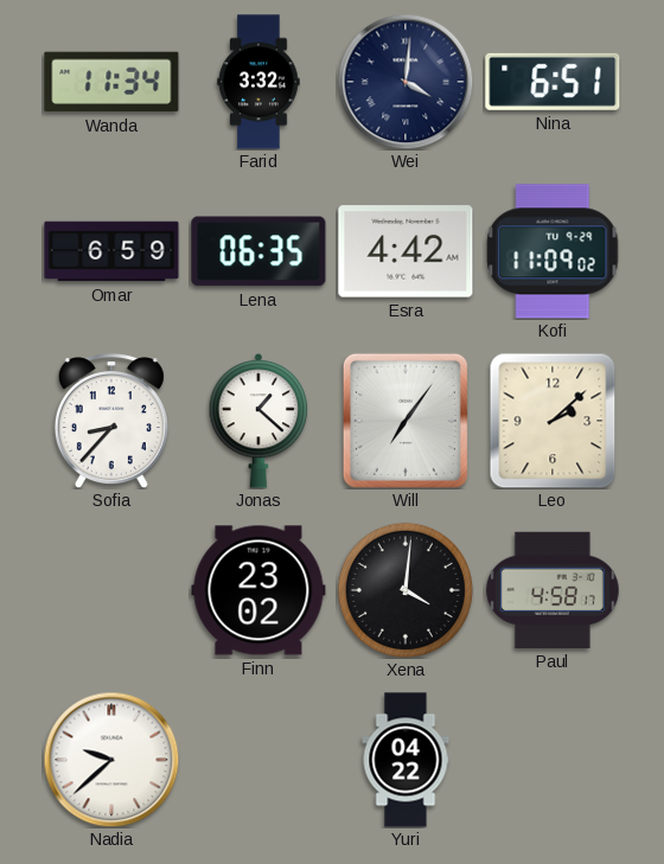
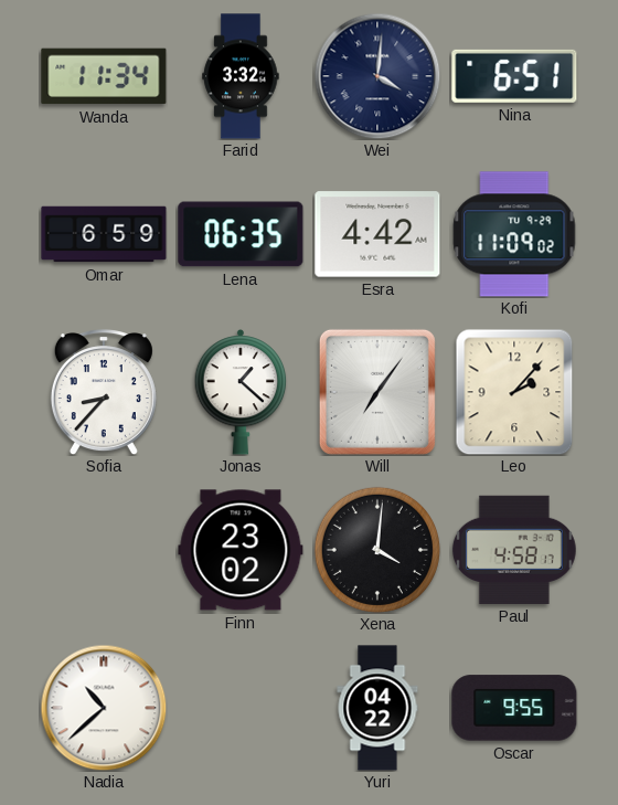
Leo: 2:08 -> 2:07
Nadia: 9:38 -> 10:38
Oscar: none -> 9:55
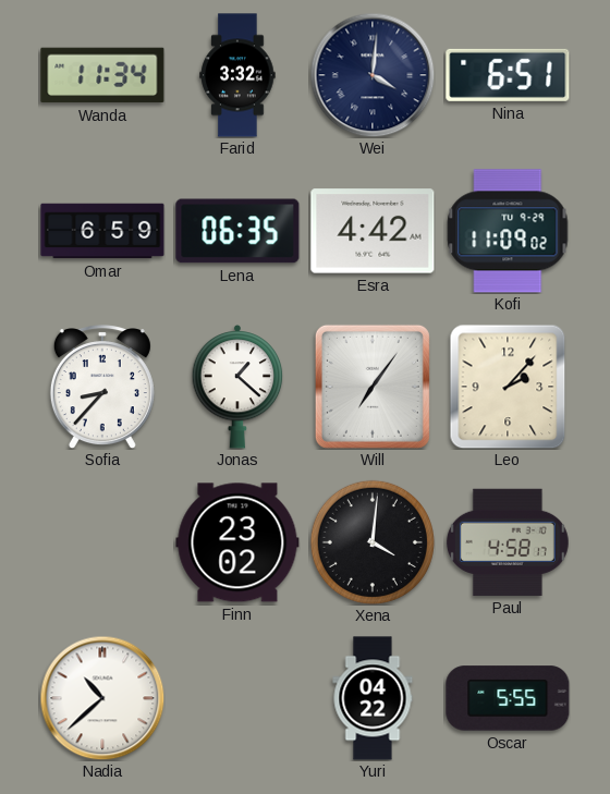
Oscar: 9:55 -> 5:55
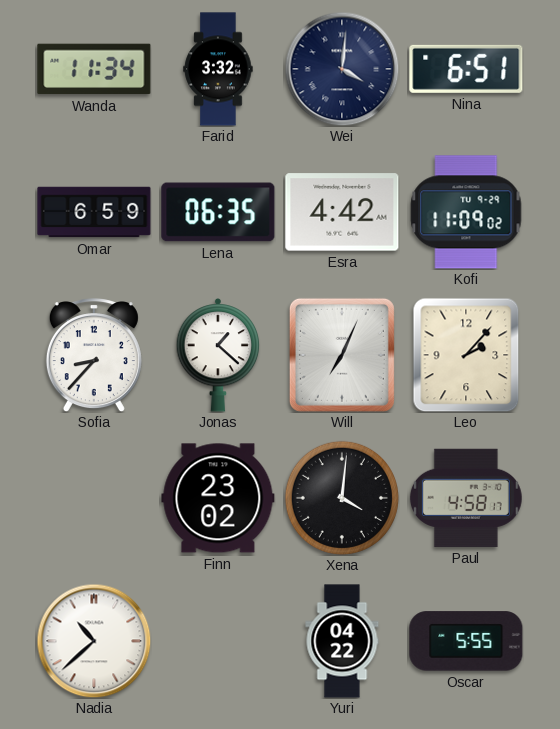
Will: 7:06 -> 7:04
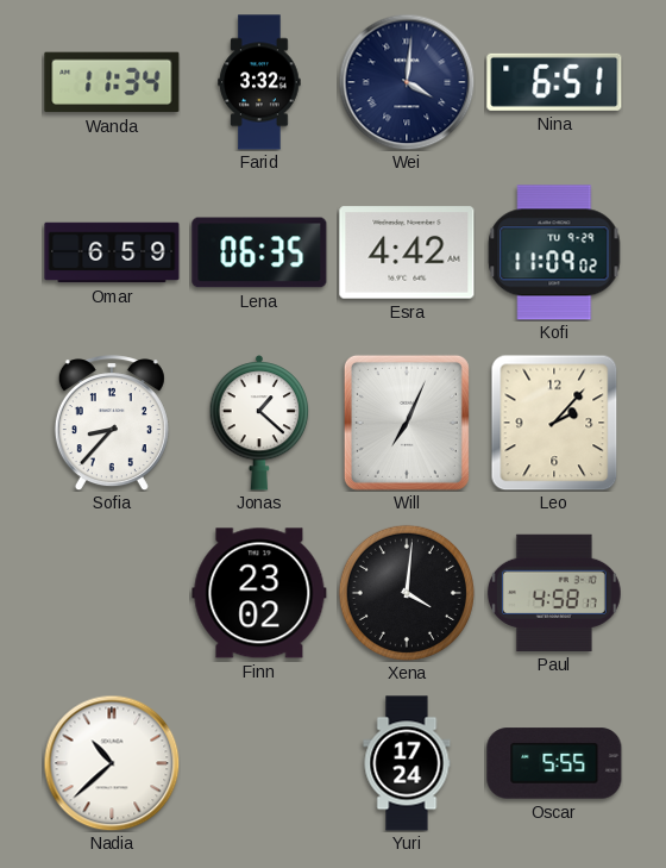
Yuri: 04:22 -> 17:24
